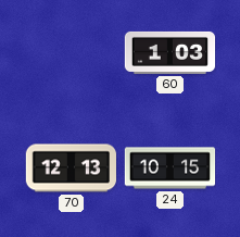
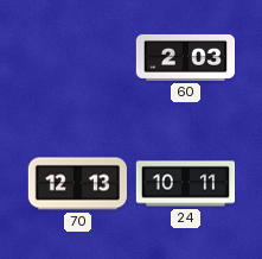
60: 1:03 -> 2:03
24: 10:15 -> 10:11
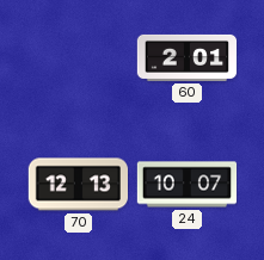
60: 2:03 -> 2:01
24: 10:11 -> 10:07
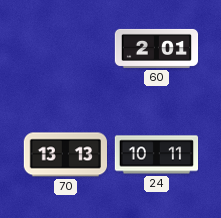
70: 12:13 -> 13:13
24: 10:07 -> 10:11
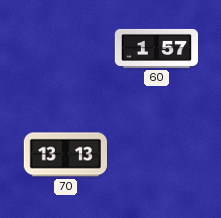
60: 2:01 -> 1:57
24: 10:11 -> none
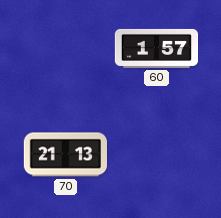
70: 13:13 -> 21:13
